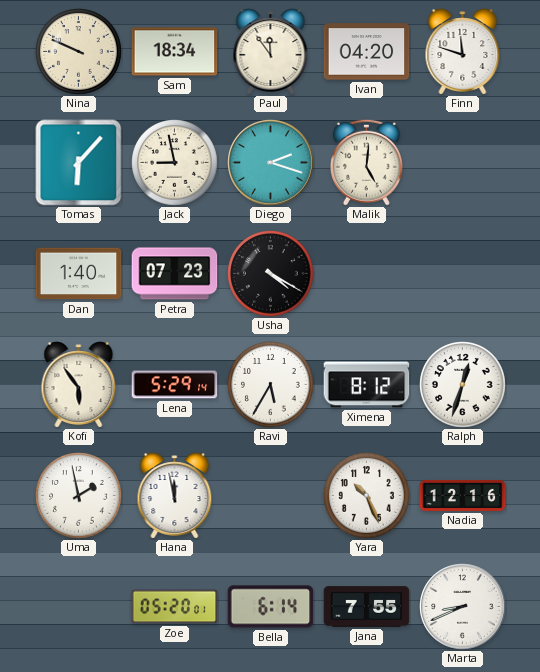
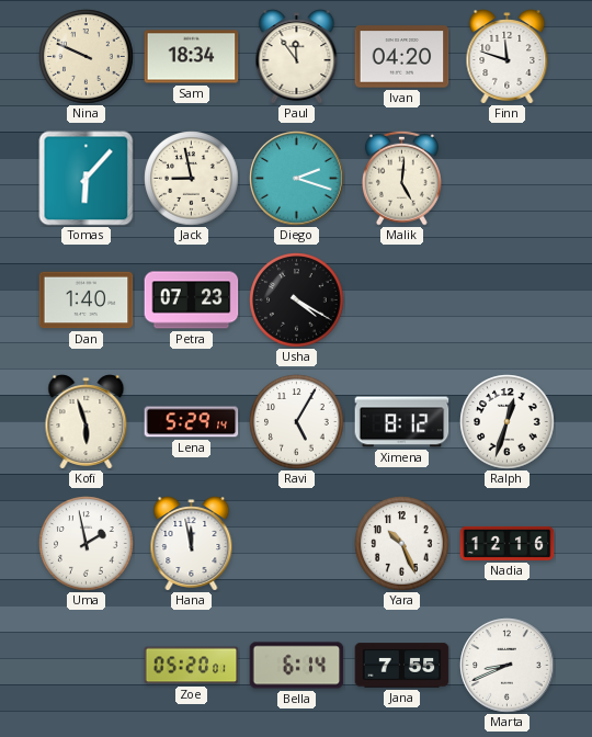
Kofi: 5:54 -> 5:57
Ravi: 5:35 -> 5:05
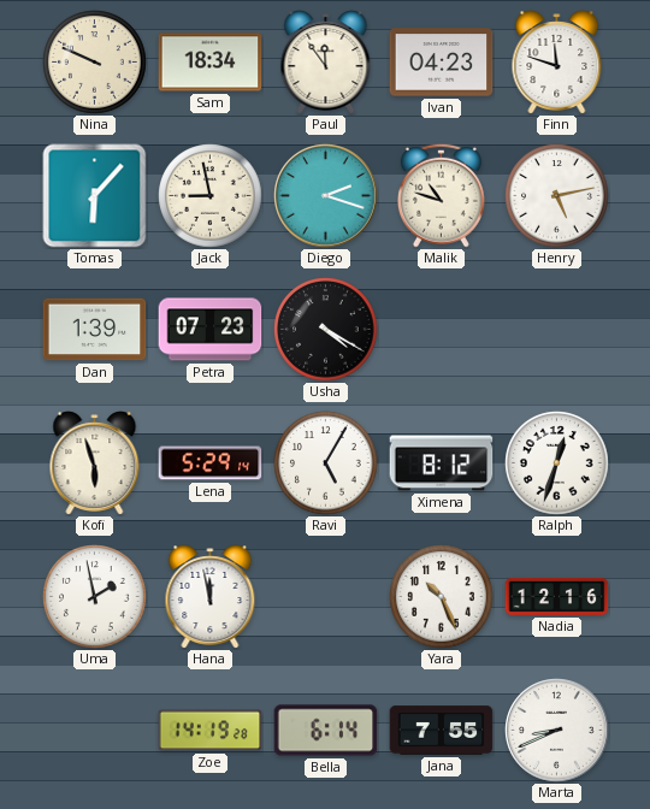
Ivan: 04:20 -> 04:23
Malik: 5:01 -> 10:48
Henry: none -> 5:13
Dan: 1:40 -> 1:39
Zoe: 05:20 -> 14:19
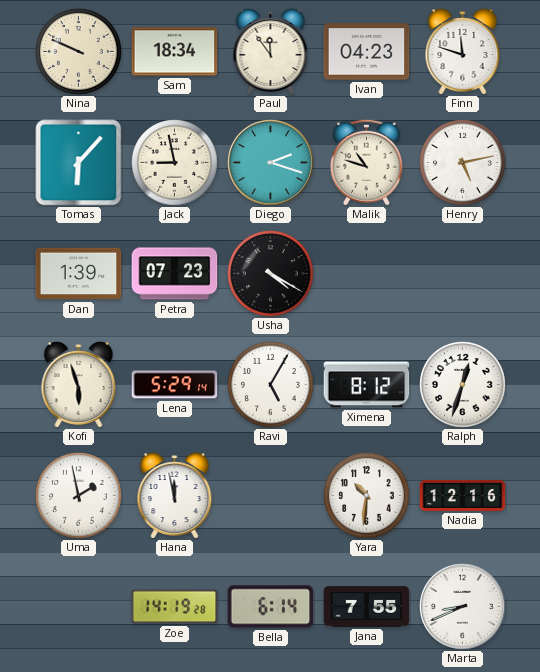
Yara: 10:26 -> 10:31
